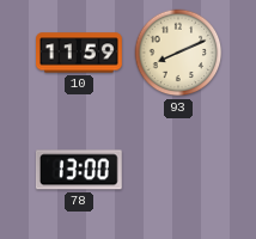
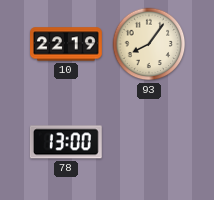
10: 11:59 -> 22:19
93: 8:11 -> 8:06
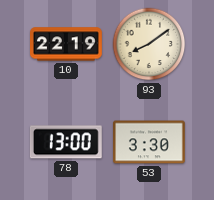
93: 8:06 -> 8:09
53: none -> 3:30
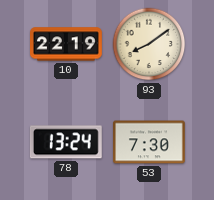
78: 13:00 -> 13:24
53: 3:30 -> 7:30
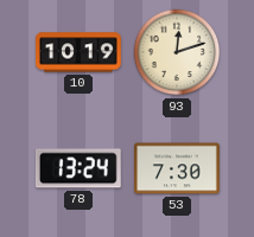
10: 22:19 -> 10:19
93: 8:09 -> 12:12
